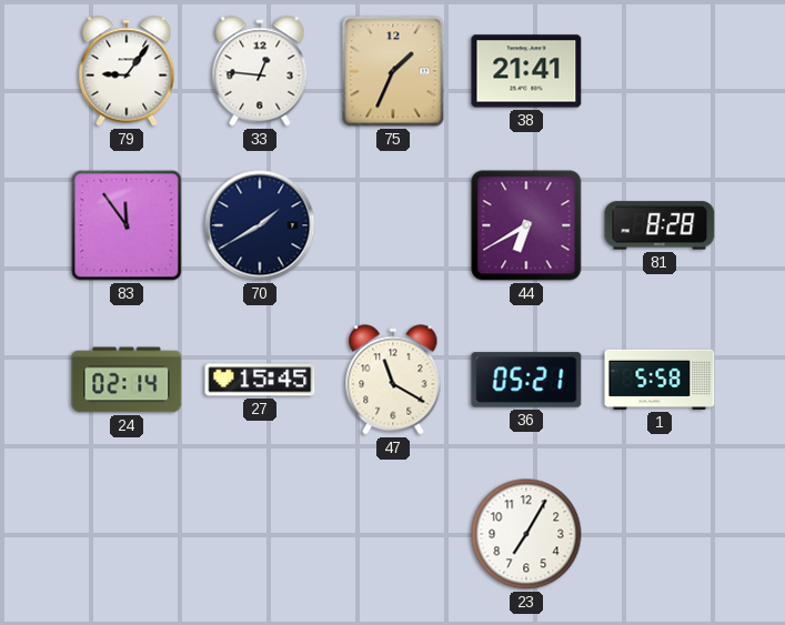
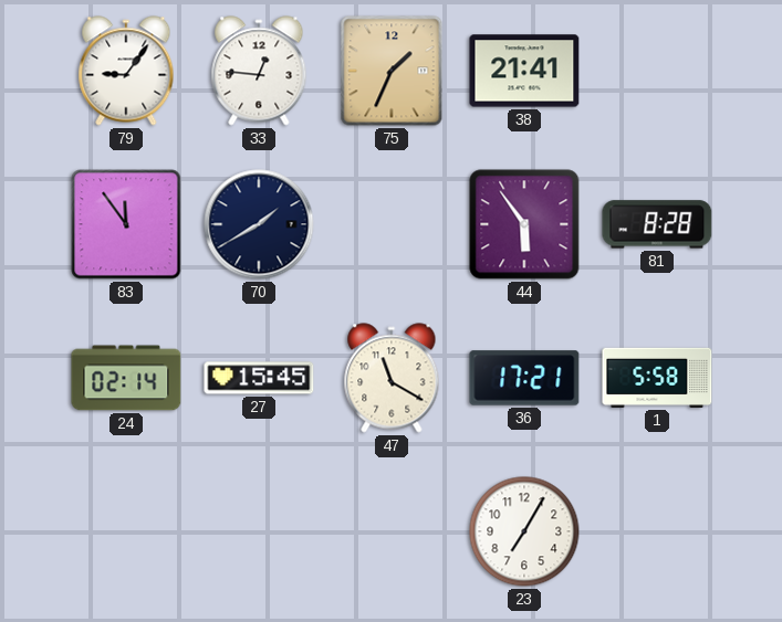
44: 6:40 -> 5:54
36: 05:21 -> 17:21
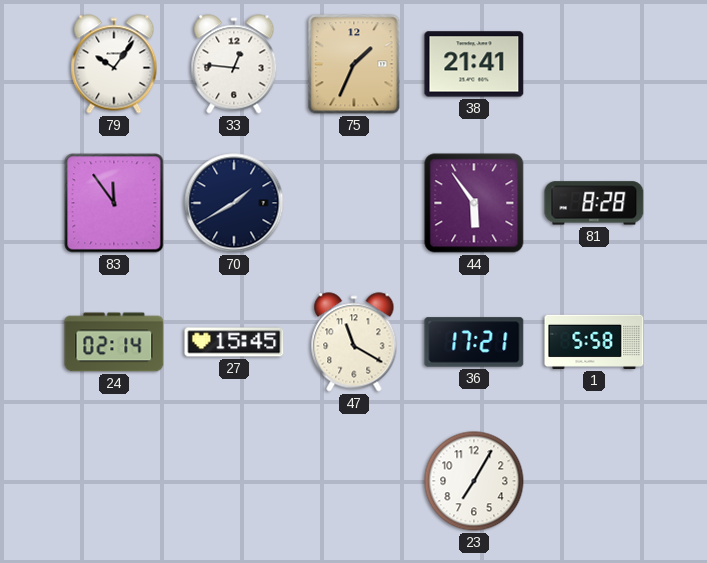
79: 9:06 -> 10:06
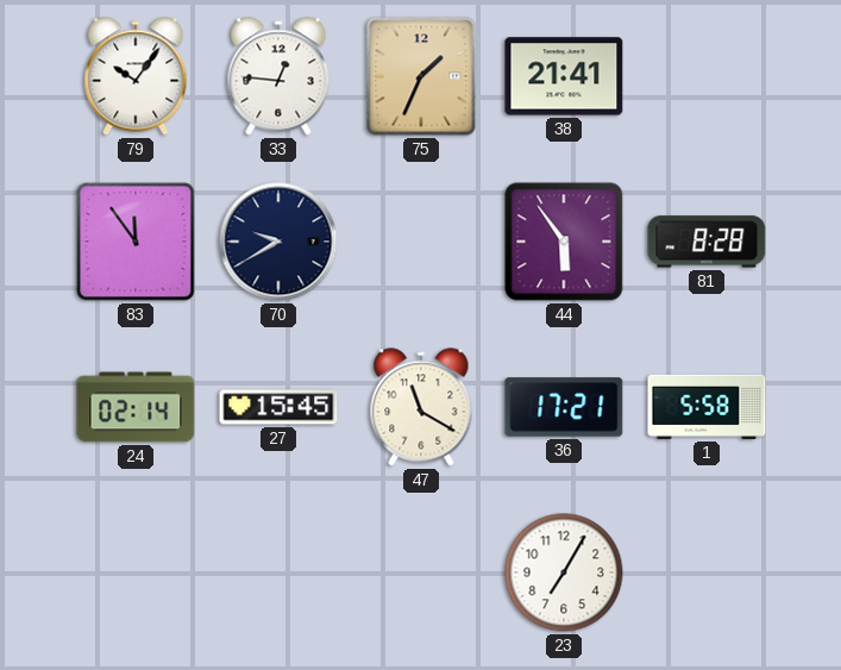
70: 1:40 -> 9:40
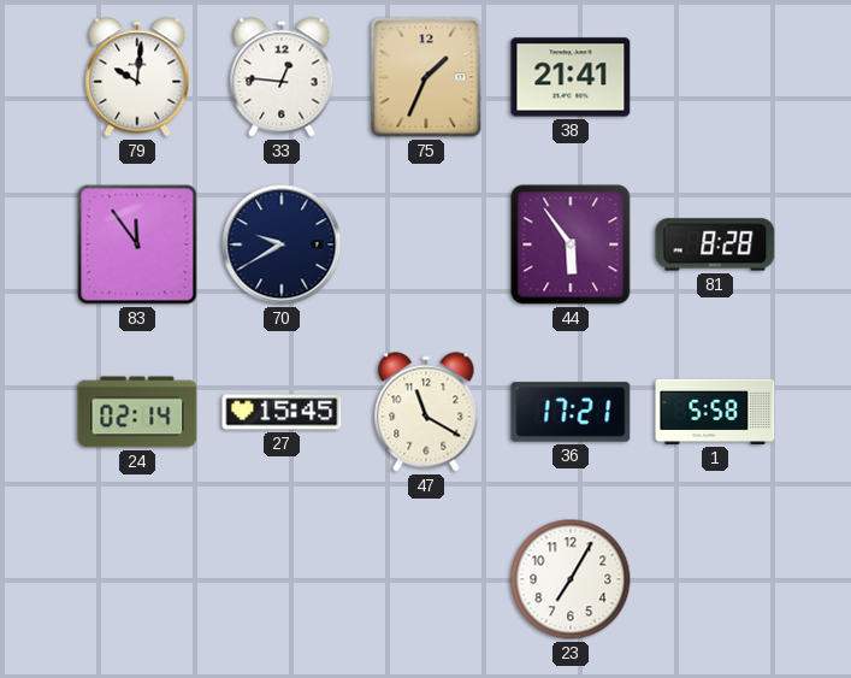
79: 10:06 -> 10:01
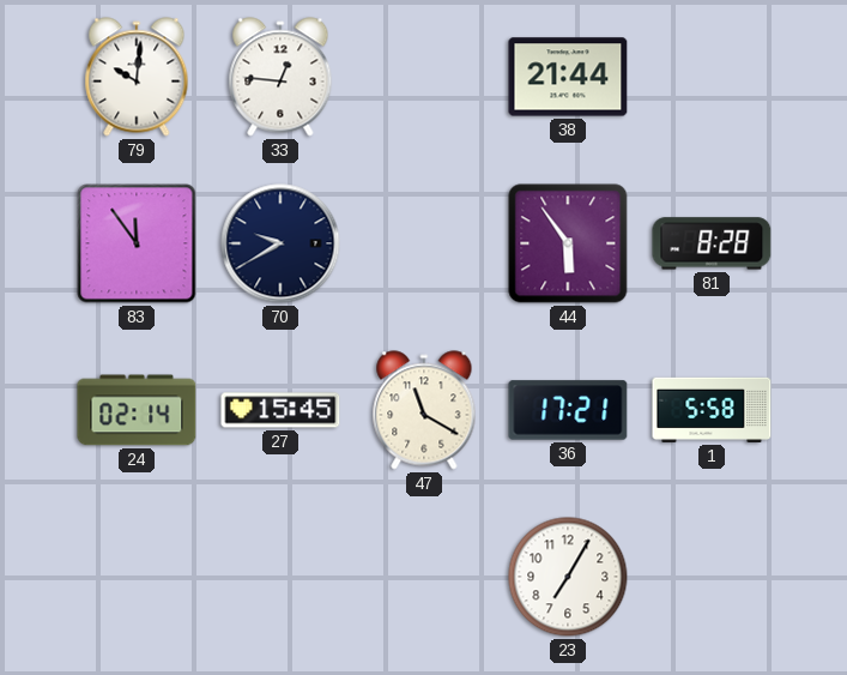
75: 1:34 -> none
38: 21:41 -> 21:44
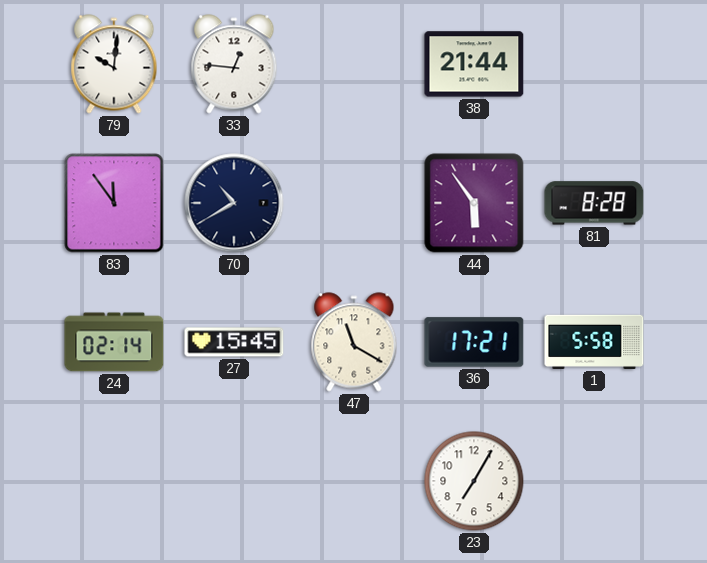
70: 9:40 -> 10:40
